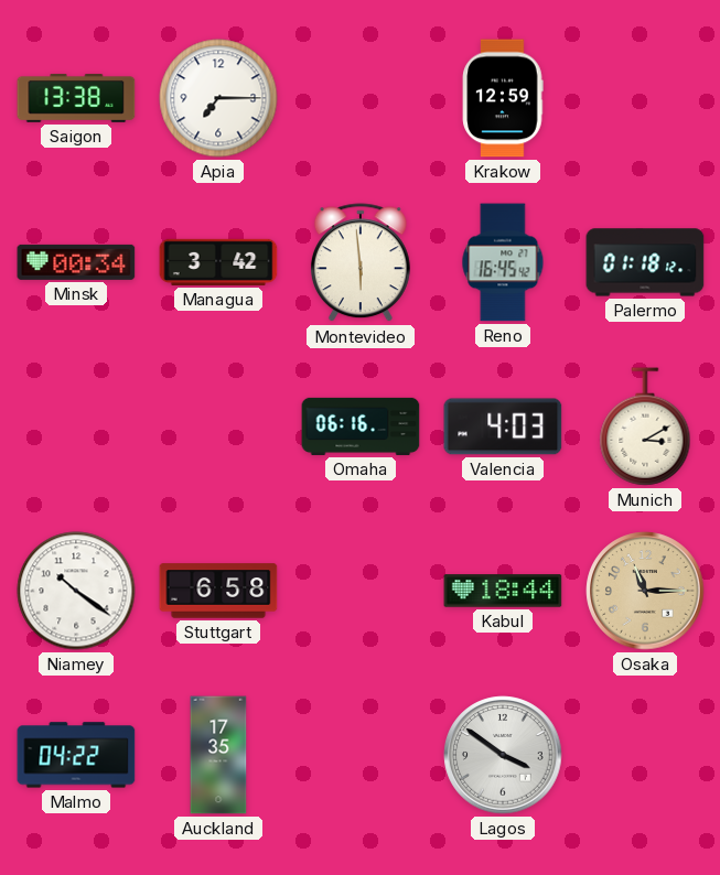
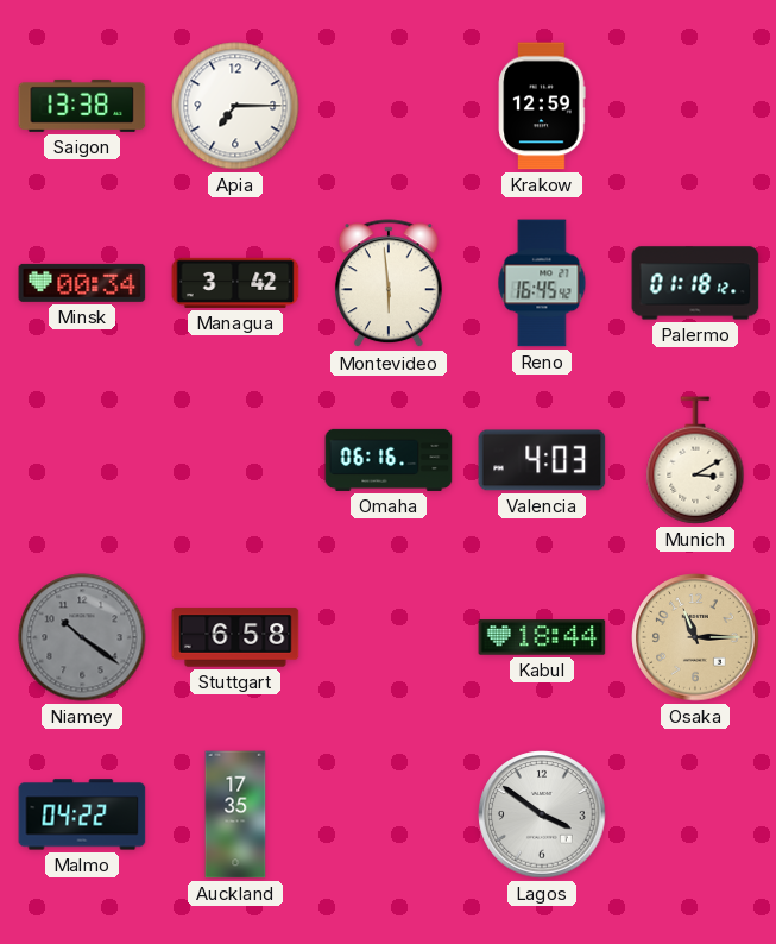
Niamey dial: white -> grey
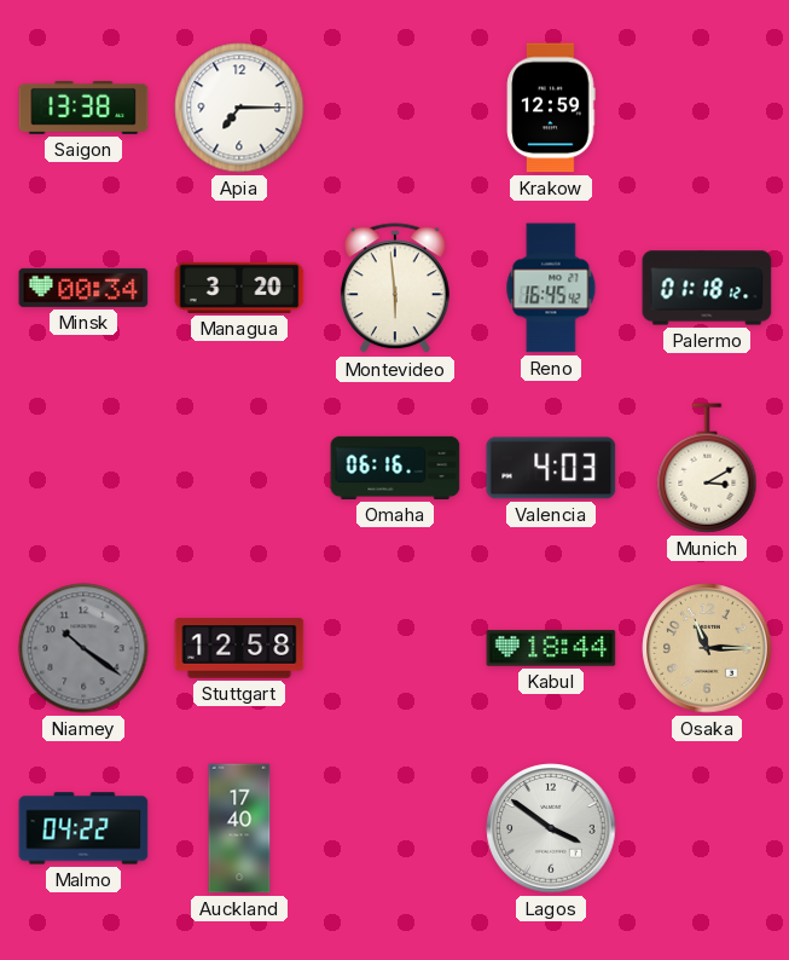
Managua: 3:42 -> 3:20
Stuttgart: 6:58 -> 12:58
Auckland: 17:35 -> 17:40
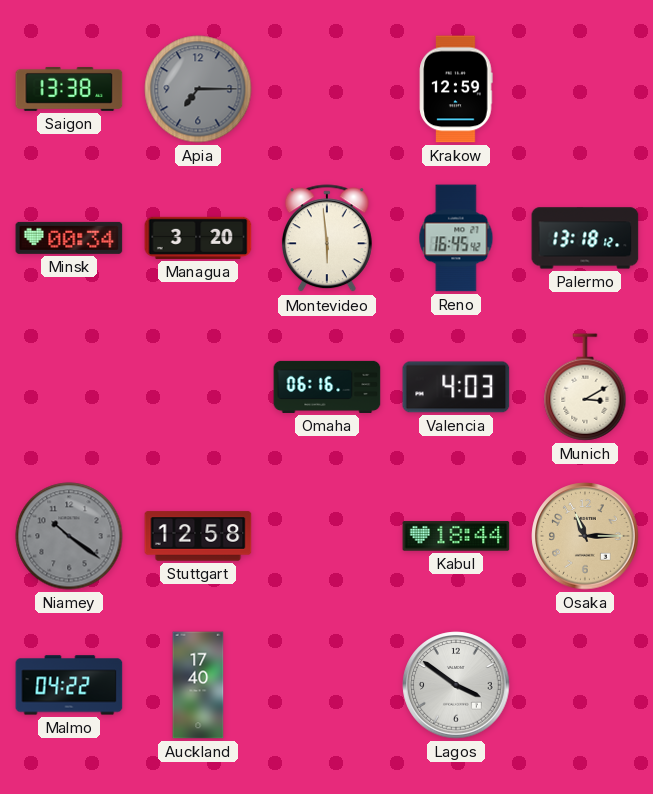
Apia dial: white -> grey
Palermo: 01:18 -> 13:18
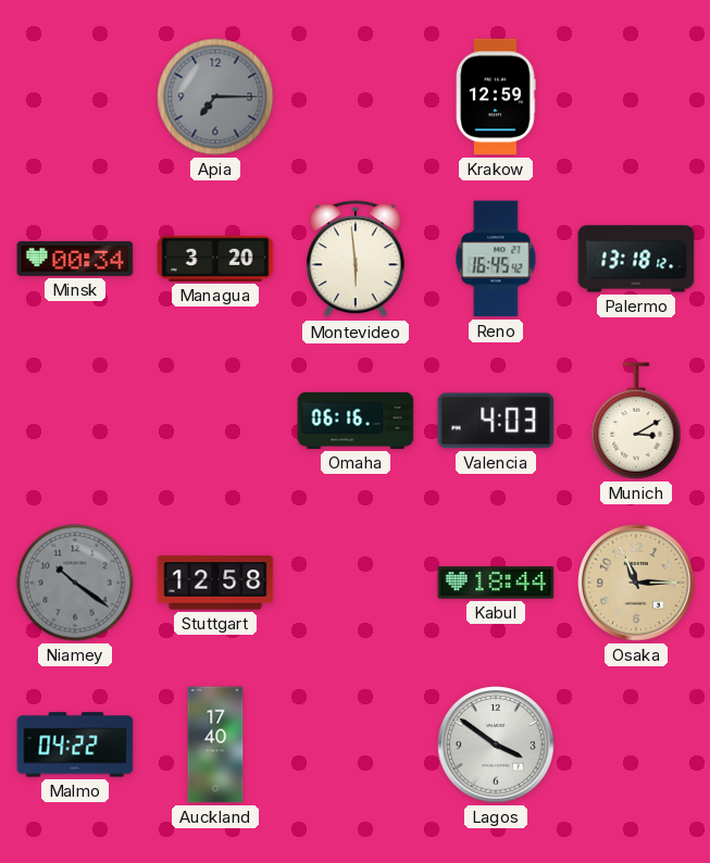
Saigon: 13:38 -> none
